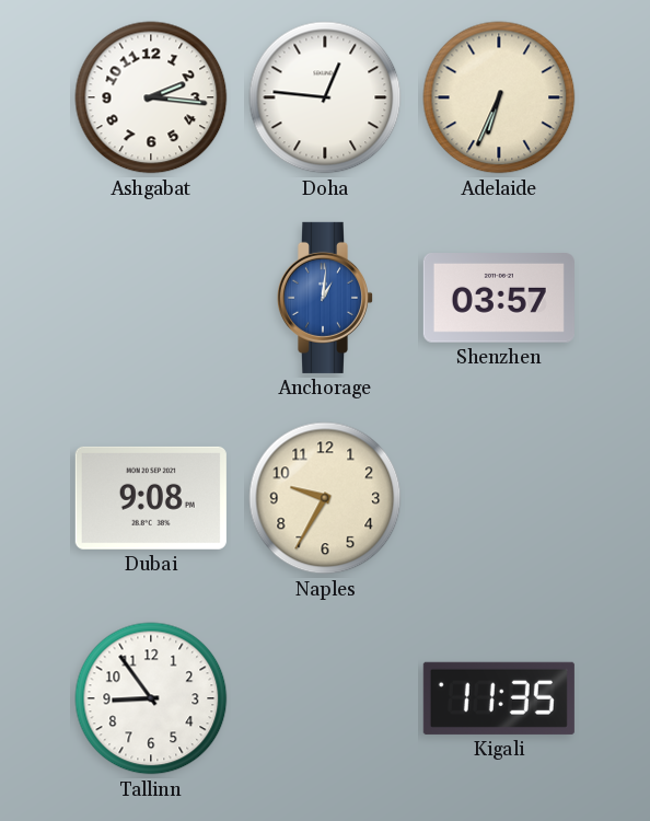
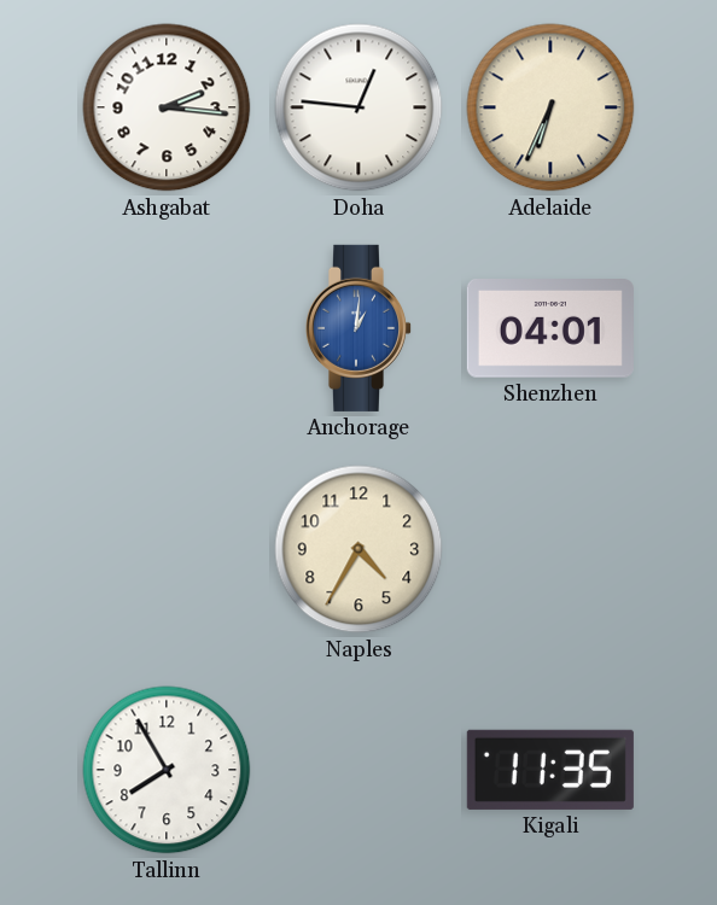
Shenzhen: 03:57 -> 04:01
Dubai: 9:08 -> none
Naples: 9:35 -> 4:35
Tallinn: 8:54 -> 7:55
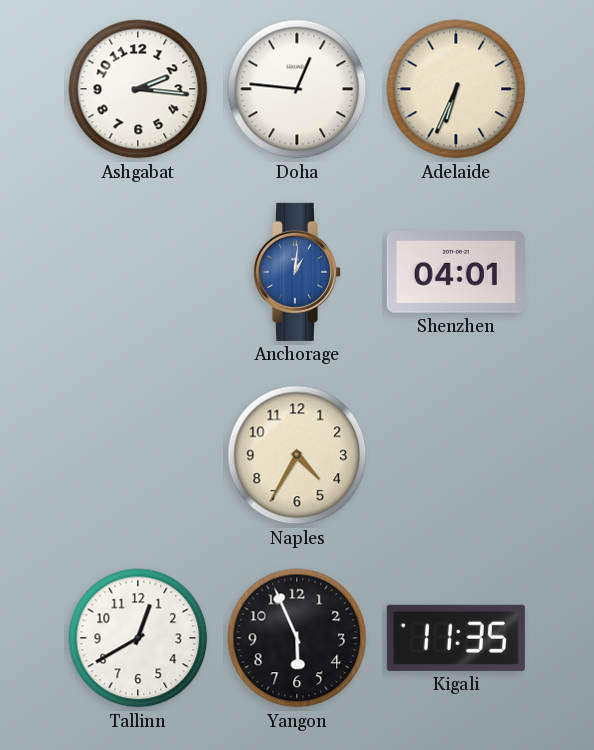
Tallinn: 7:55 -> 12:40
Yangon: none -> 5:56
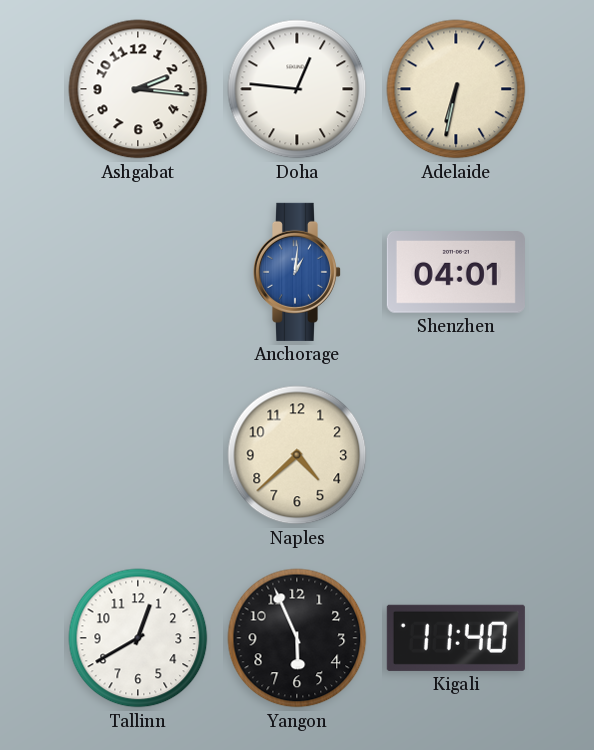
Adelaide: 6:34 -> 6:32
Naples: 4:35 -> 4:38
Kigali: 11:35 -> 11:40
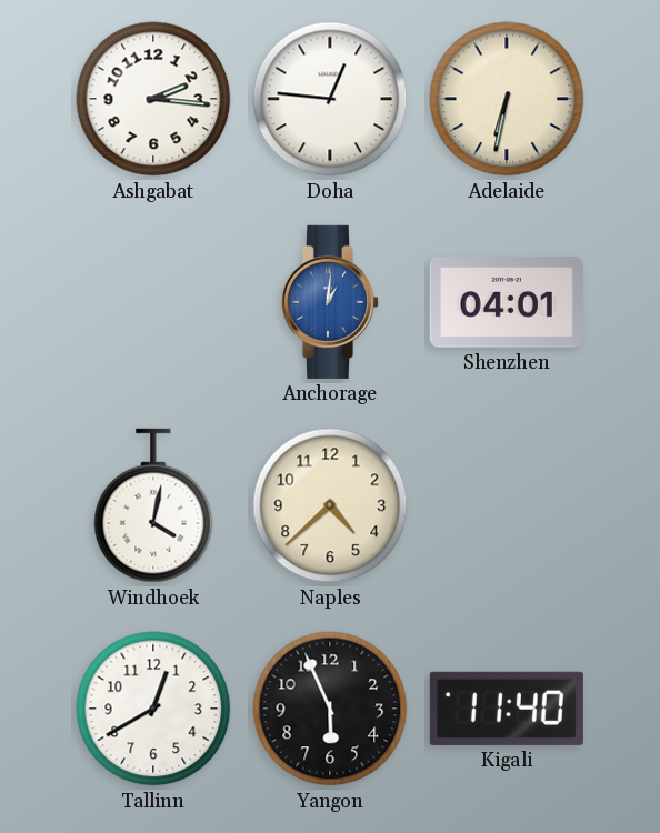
Windhoek: none -> 4:02
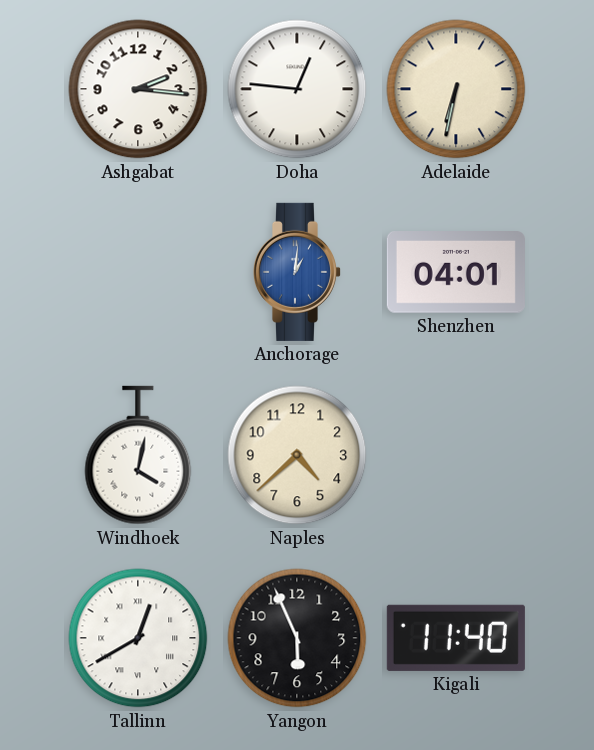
Tallinn numerals: Arabic -> Roman
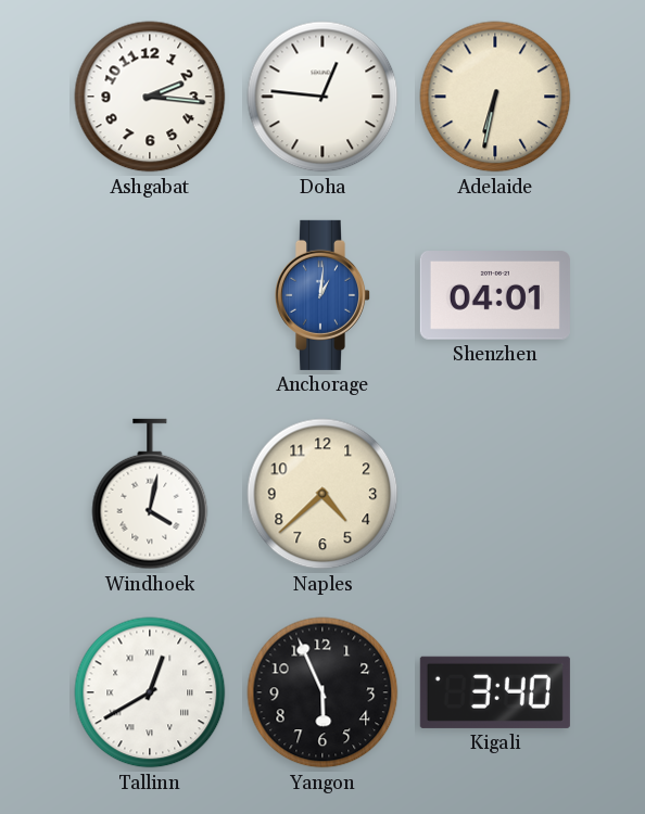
Kigali: 11:40 -> 3:40
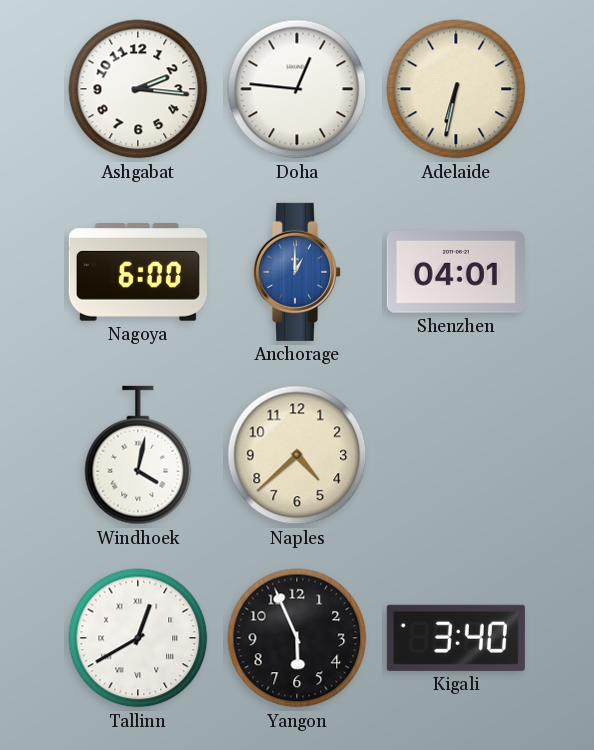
Nagoya: none -> 6:00
Anchorage: 1:01 -> 1:00
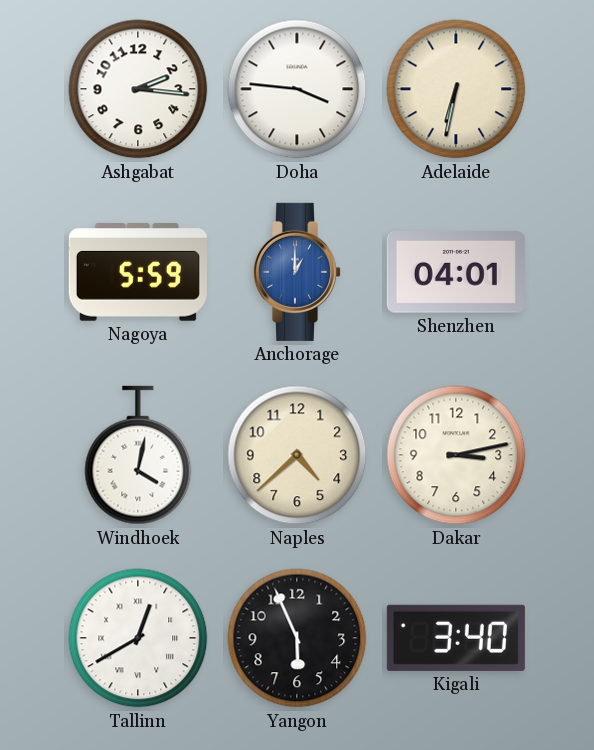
Doha: 12:46 -> 3:46
Nagoya: 6:00 -> 5:59
Dakar: none -> 3:13
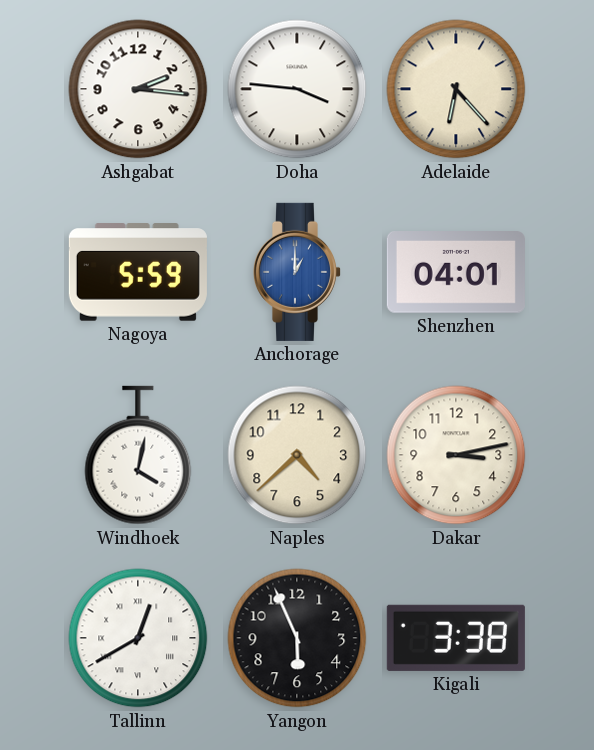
Adelaide: 6:32 -> 6:23
Kigali: 3:40 -> 3:38
